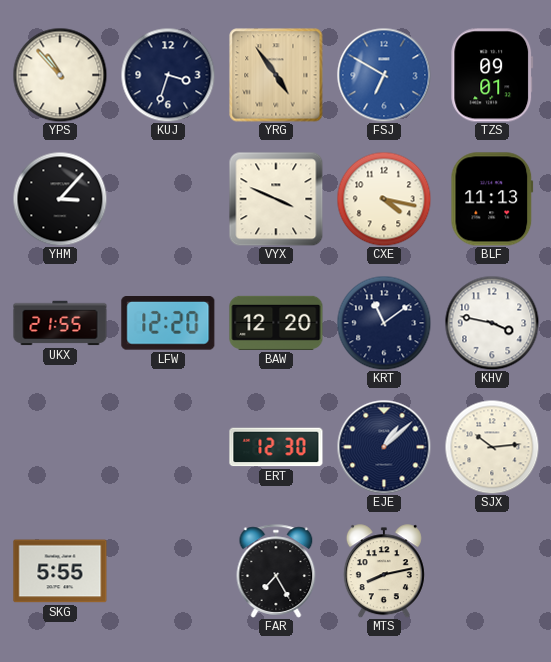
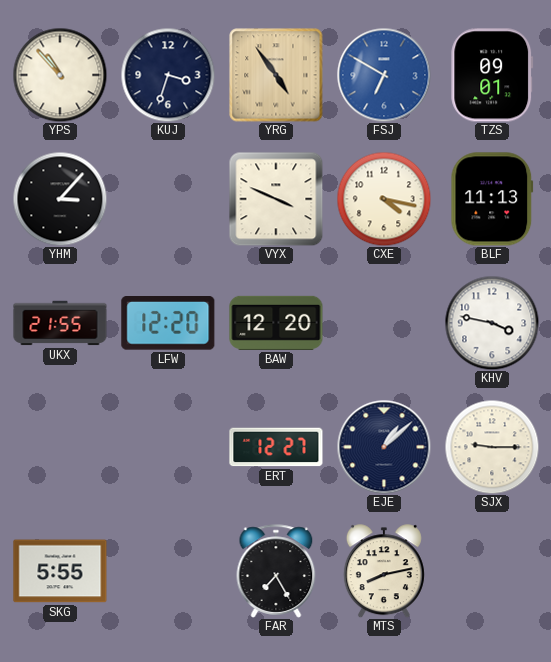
KRT: 11:09 -> none
ERT: 12:30 -> 12:27
SJX: 10:14 -> 9:15
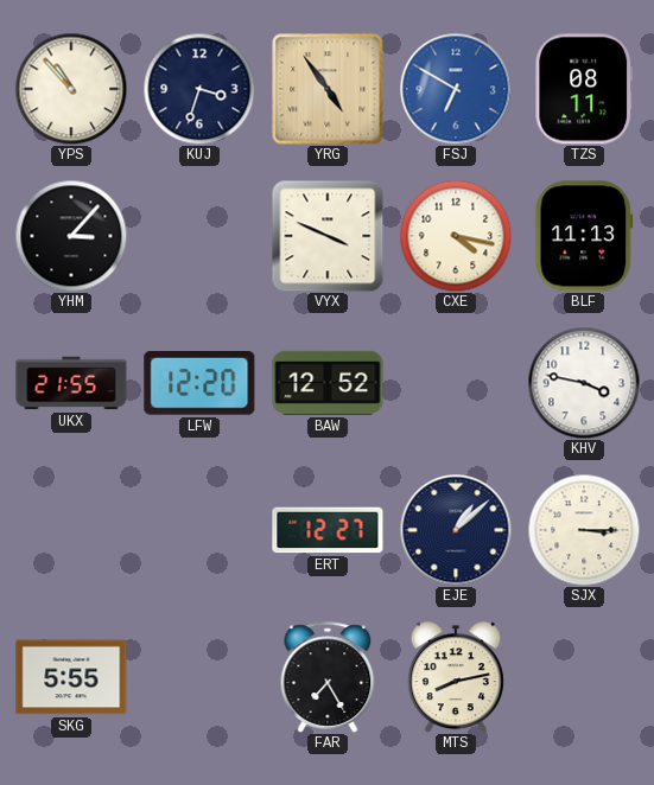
TZS: 09:01 -> 08:11
BAW: 12:20 -> 12:52
SJX: 9:15 -> 3:15
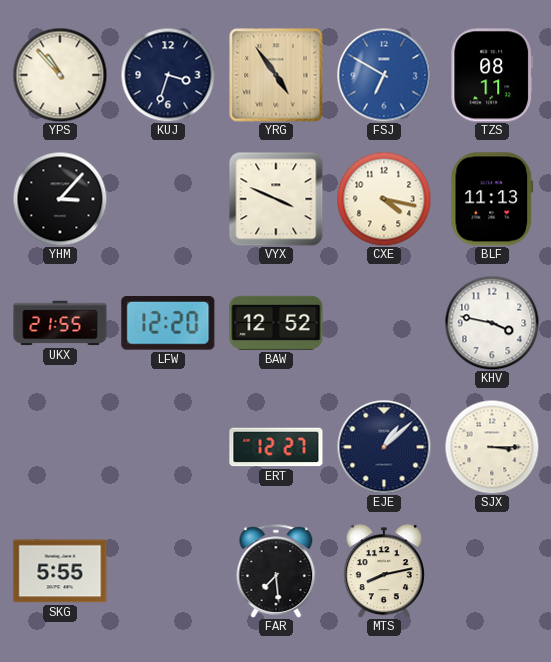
FAR: 7:25 -> 7:29
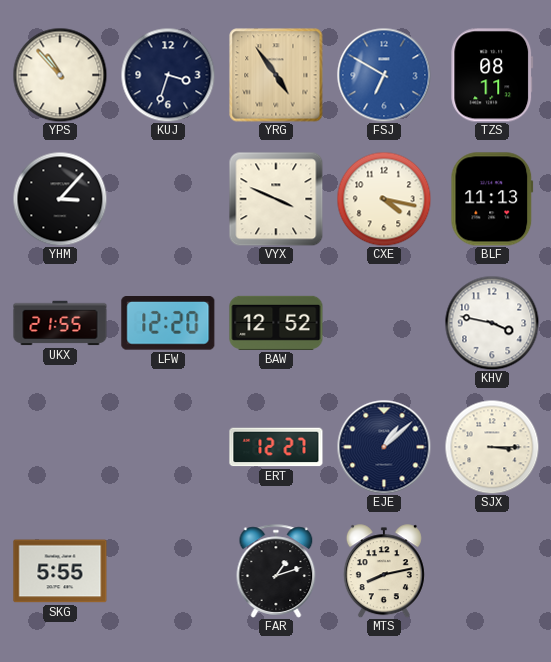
FAR: 7:29 -> 1:12
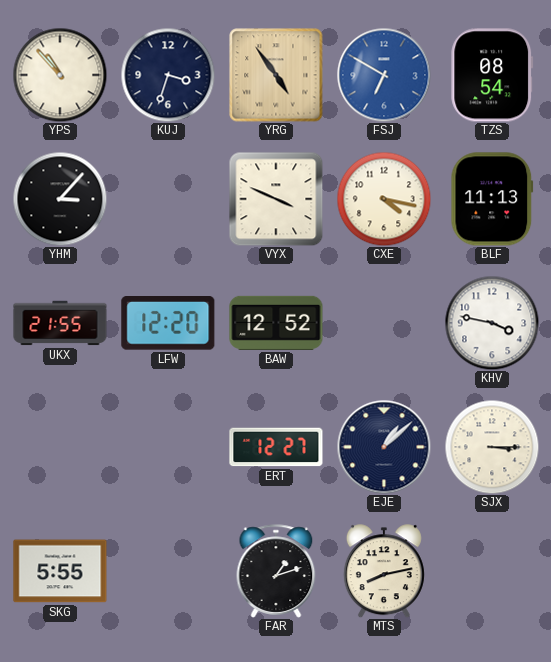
TZS: 08:11 -> 08:54
